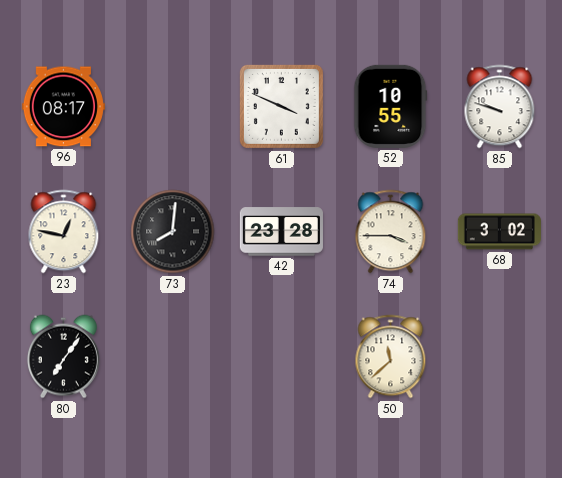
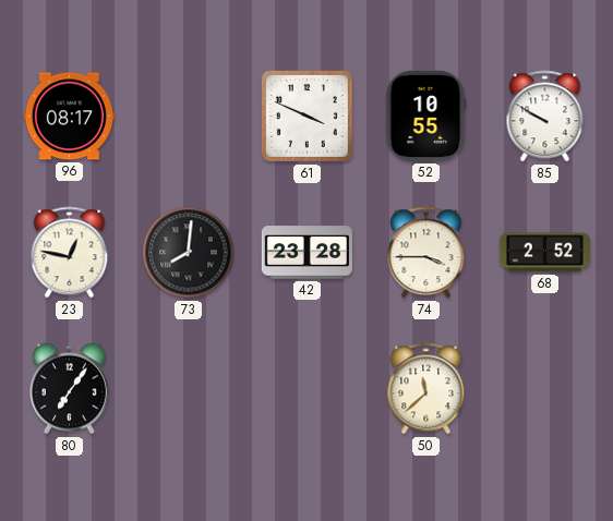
85: 9:48 -> 9:50
68: 3:02 -> 2:52
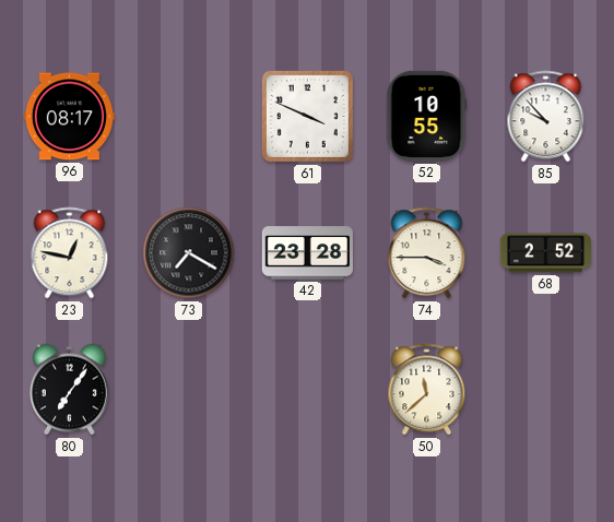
85: 9:50 -> 9:53
73: 8:01 -> 7:20
